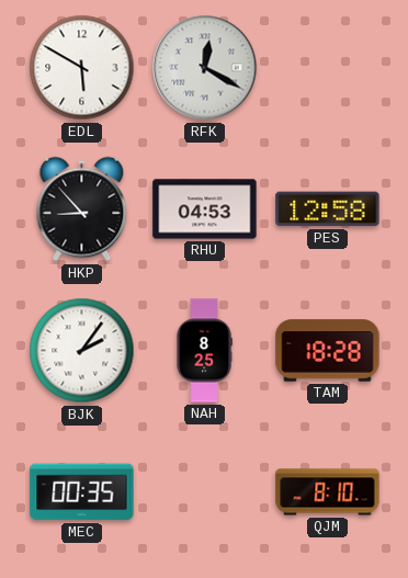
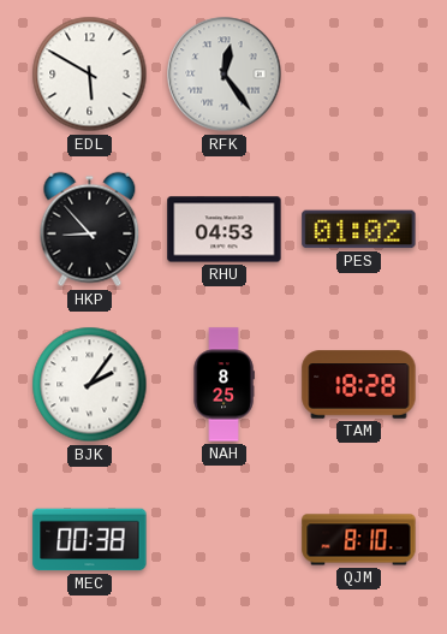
RFK: 12:20 -> 12:24
PES: 12:58 -> 01:02
MEC: 00:35 -> 00:38
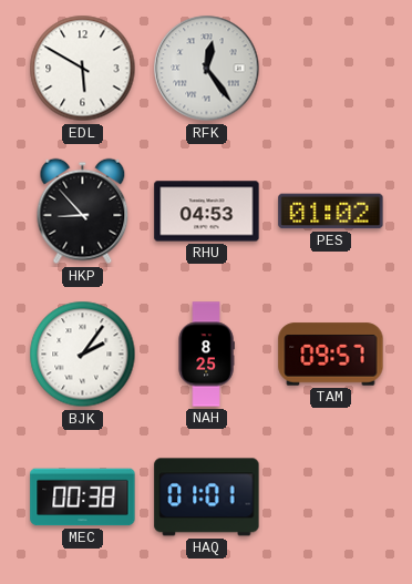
TAM: 18:28 -> 09:57
HAQ: none -> 01:01
QJM: 8:10 -> none
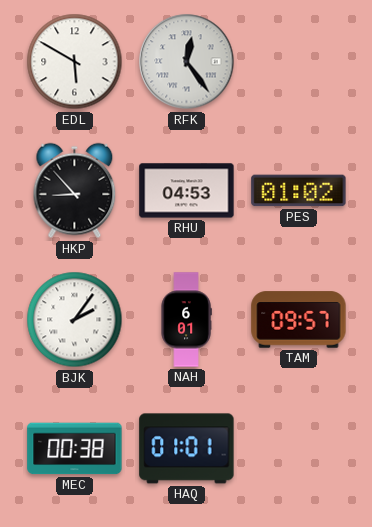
NAH: 8:25 -> 6:01
